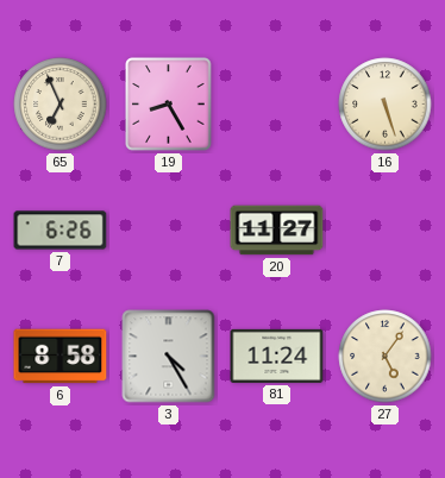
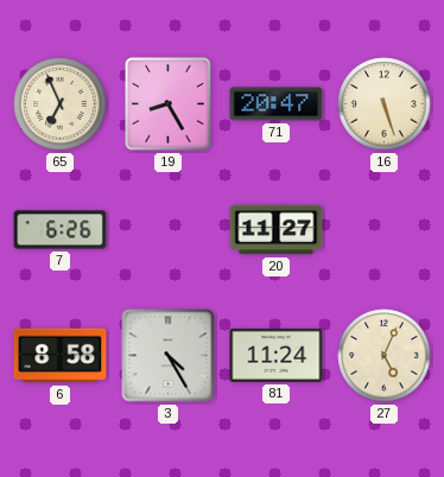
71: none -> 20:47
27: 5:06 -> 5:04
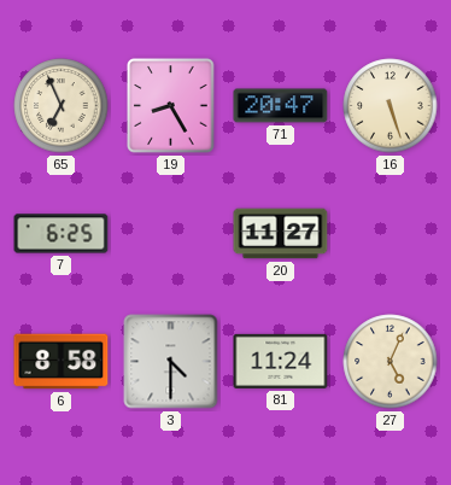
7: 6:26 -> 6:25
3: 4:25 -> 4:30
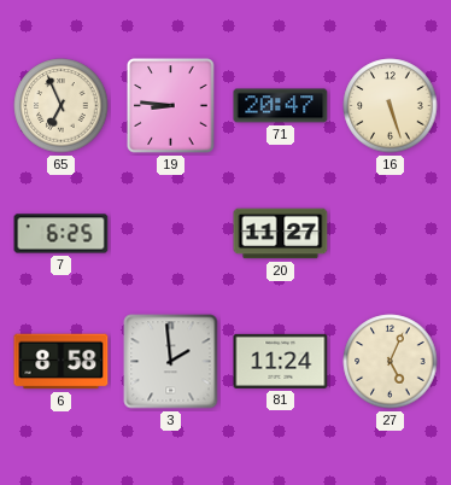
19: 8:25 -> 8:46
3: 4:30 -> 1:59
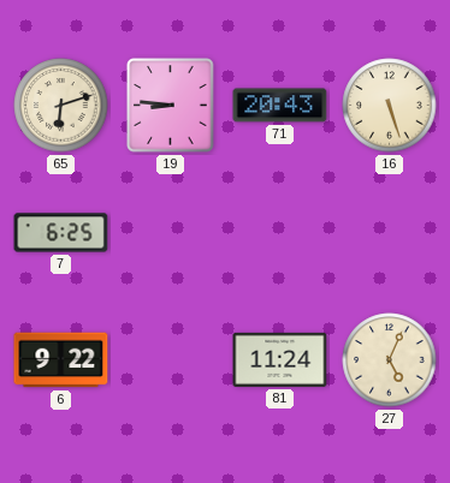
65: 6:56 -> 6:12
71: 20:47 -> 20:43
20: 11:27 -> none
6: 8:58 -> 9:22
3: 1:59 -> none
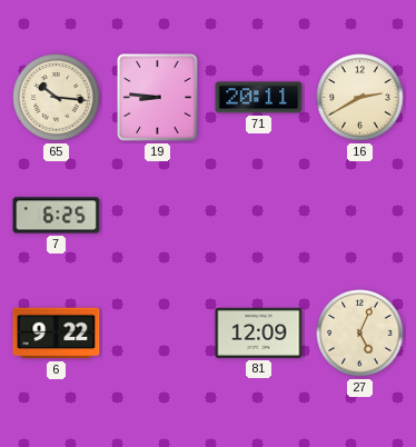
65: 6:12 -> 10:16
71: 20:43 -> 20:11
16: 5:27 -> 2:40
81: 11:24 -> 12:09
